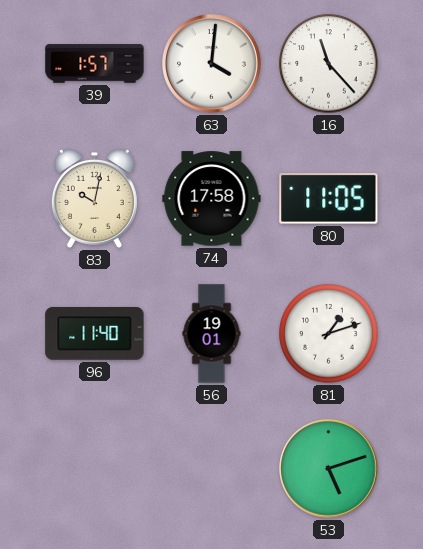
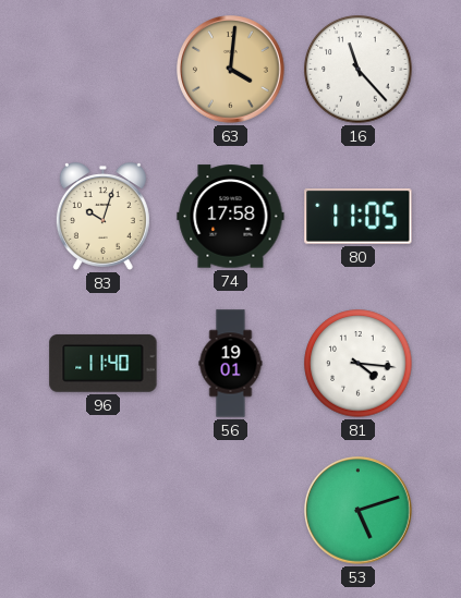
39: 1:57 -> none
63 dial: white -> champagne
83: 10:02 -> 10:03
81: 1:12 -> 4:16
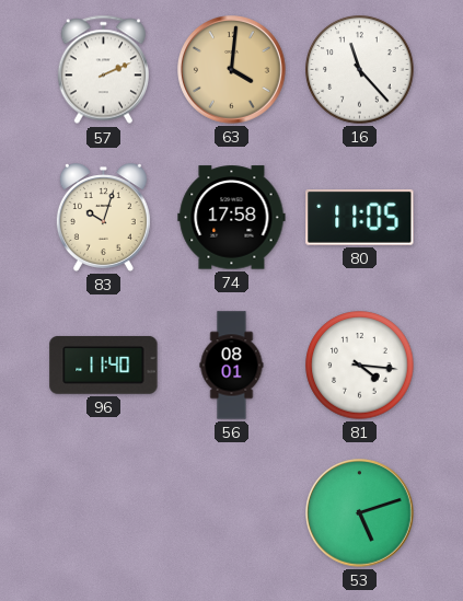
57: none -> 2:11
56: 19:01 -> 08:01
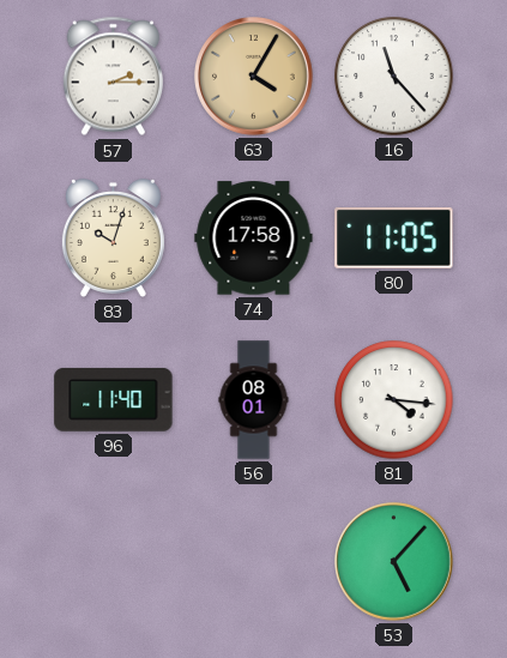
57: 2:11 -> 2:15
63: 4:01 -> 4:05
53: 5:12 -> 5:07
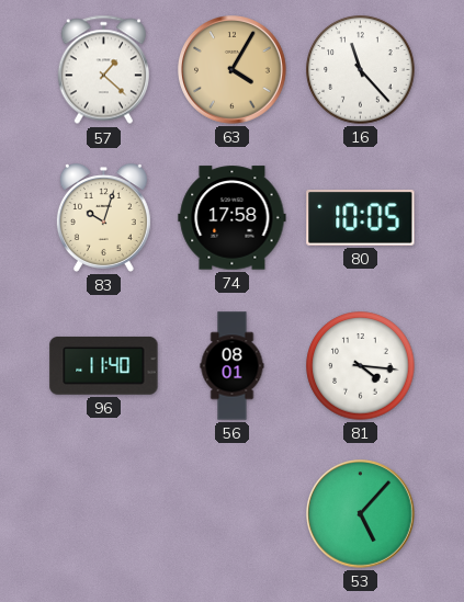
57: 2:15 -> 1:22
80: 11:05 -> 10:05
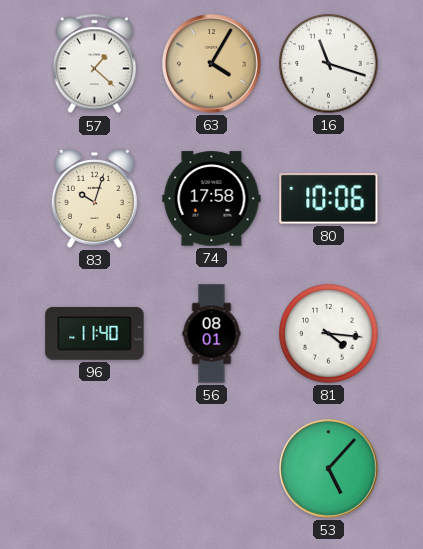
16: 11:23 -> 11:18
80: 10:05 -> 10:06
